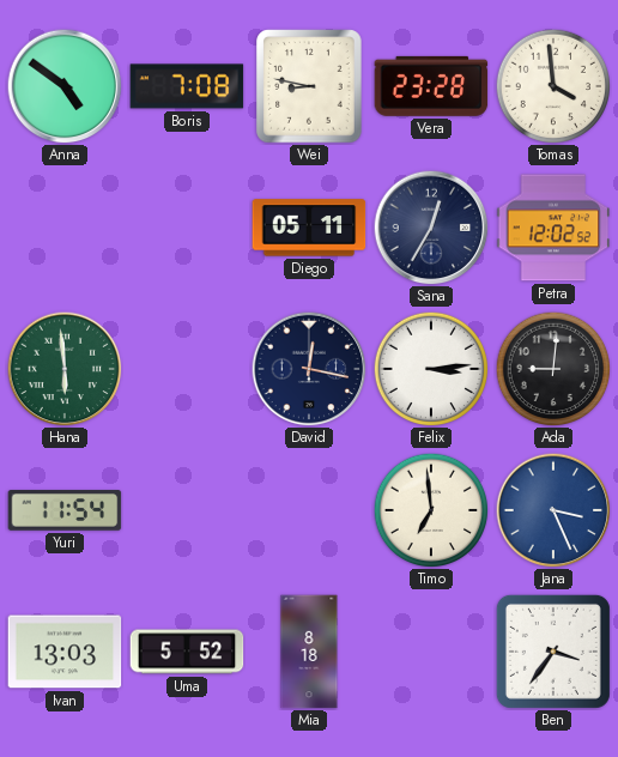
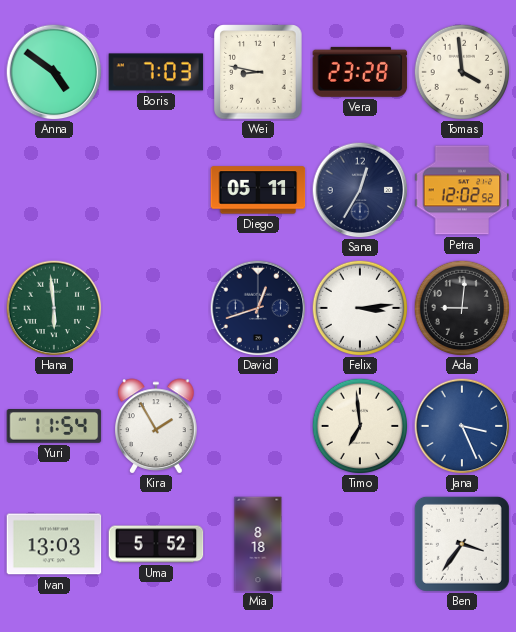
Boris: 7:08 -> 7:03
David: 12:17 -> 12:42
Kira: none -> 1:55
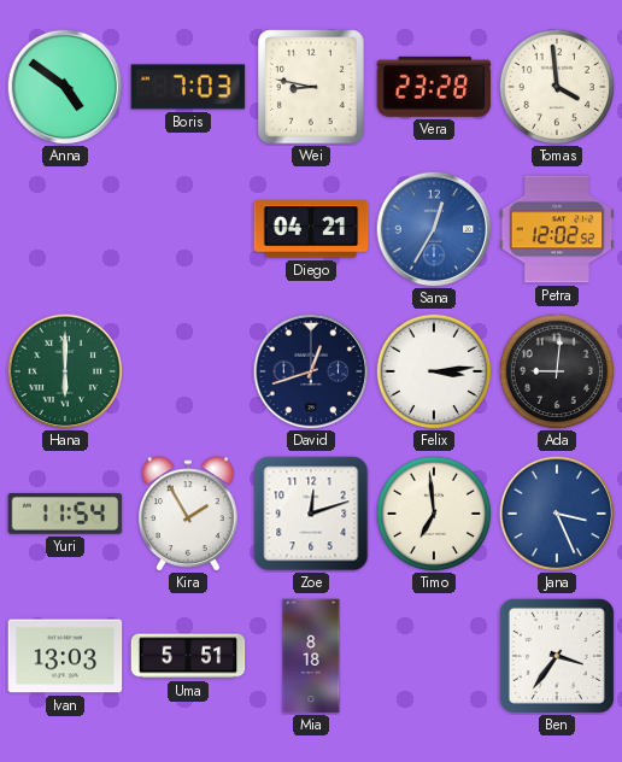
Diego: 05:11 -> 04:21
Sana dial: navy -> blue
Hana: 5:59 -> 6:00
Zoe: none -> 12:12
Uma: 5:52 -> 5:51
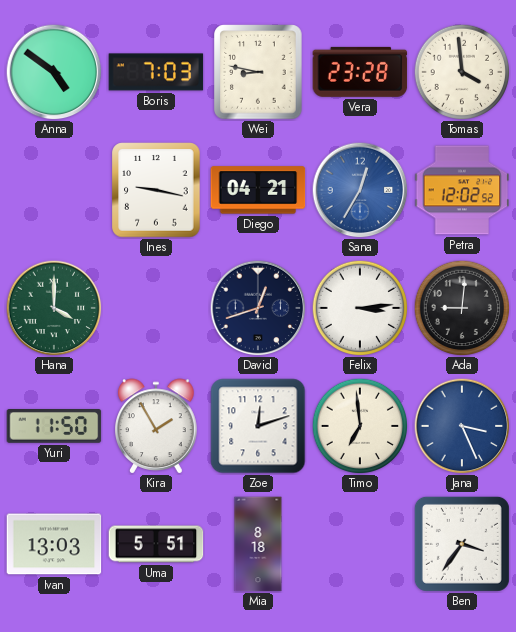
Ines: none -> 9:17
Hana: 6:00 -> 4:00
Yuri: 11:54 -> 11:50
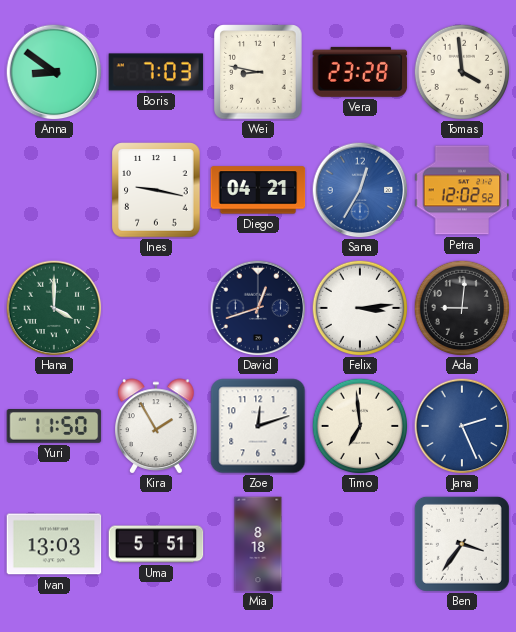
Anna: 4:51 -> 8:51
Jana: 3:26 -> 2:26
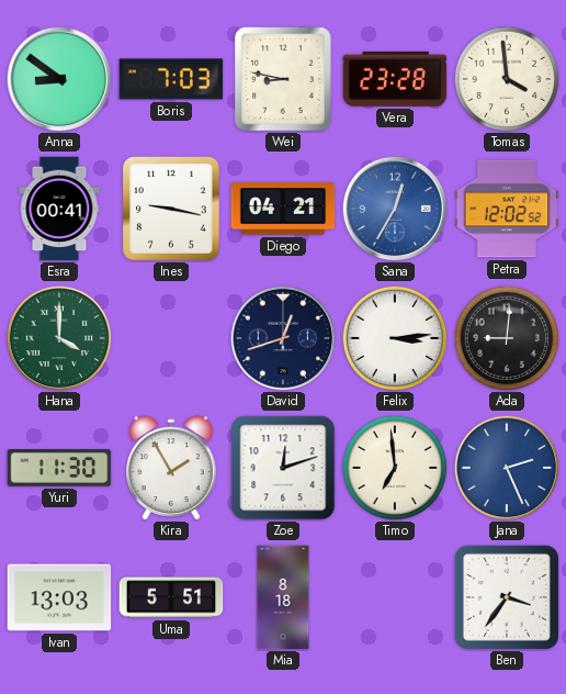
Esra: none -> 00:41
Yuri: 11:50 -> 11:30
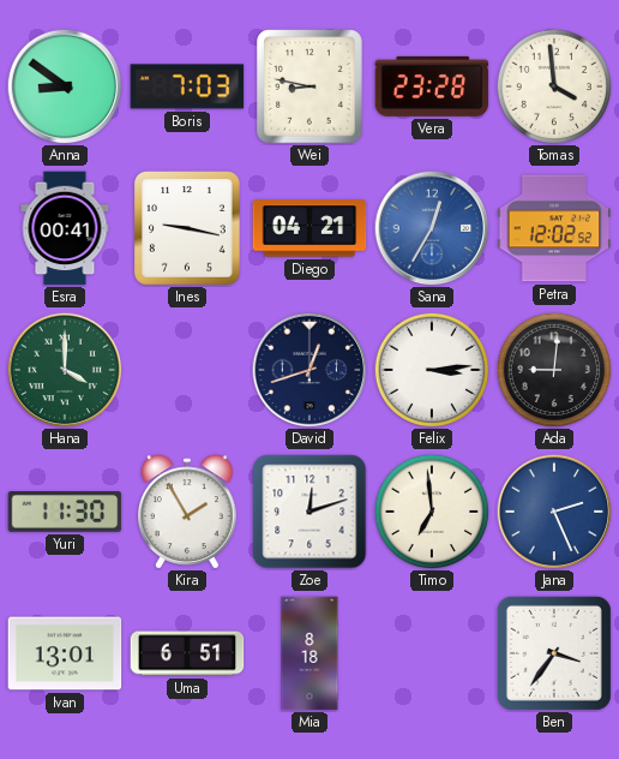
Ivan: 13:03 -> 13:01
Uma: 5:51 -> 6:51
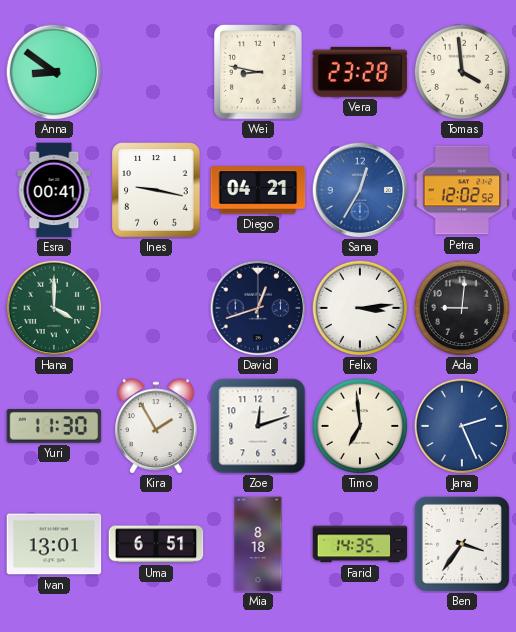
Boris: 7:03 -> none
Farid: none -> 14:35
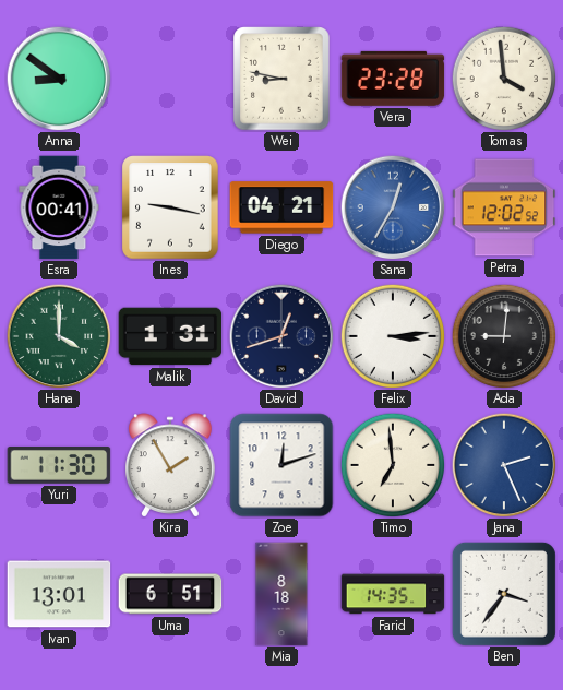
Malik: none -> 1:31
